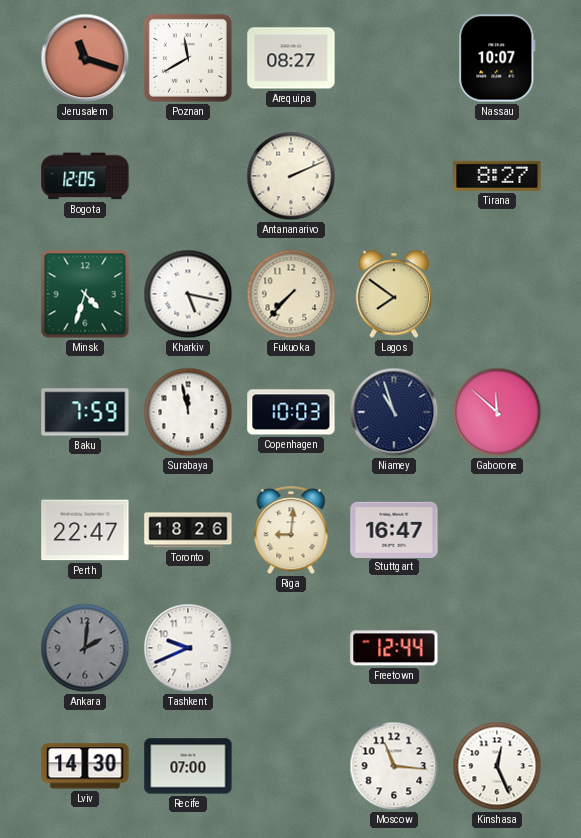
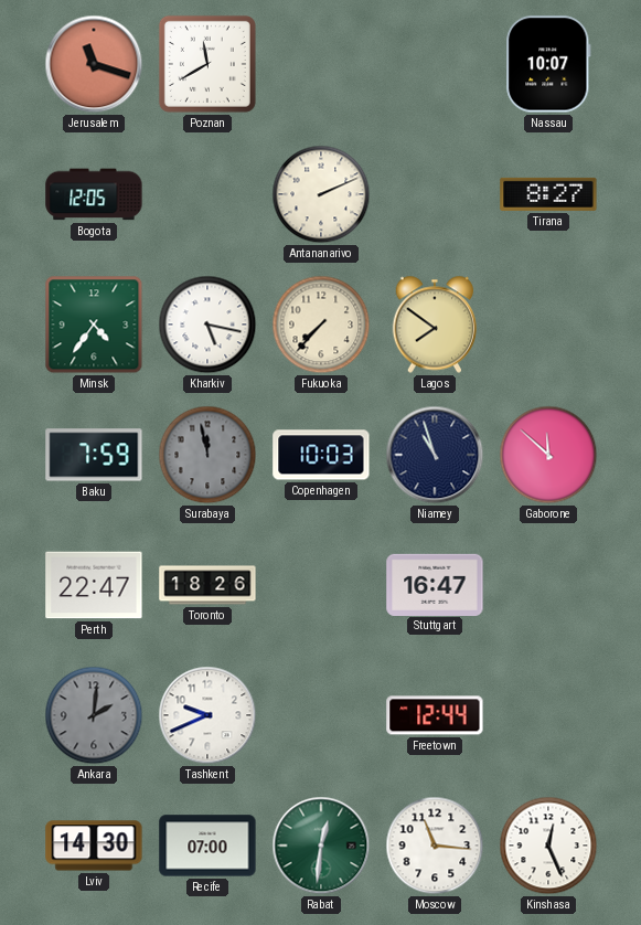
Arequipa: 08:27 -> none
Minsk: 4:33 -> 4:36
Surabaya dial: white -> grey
Riga: 9:01 -> none
Rabat: none -> 12:31
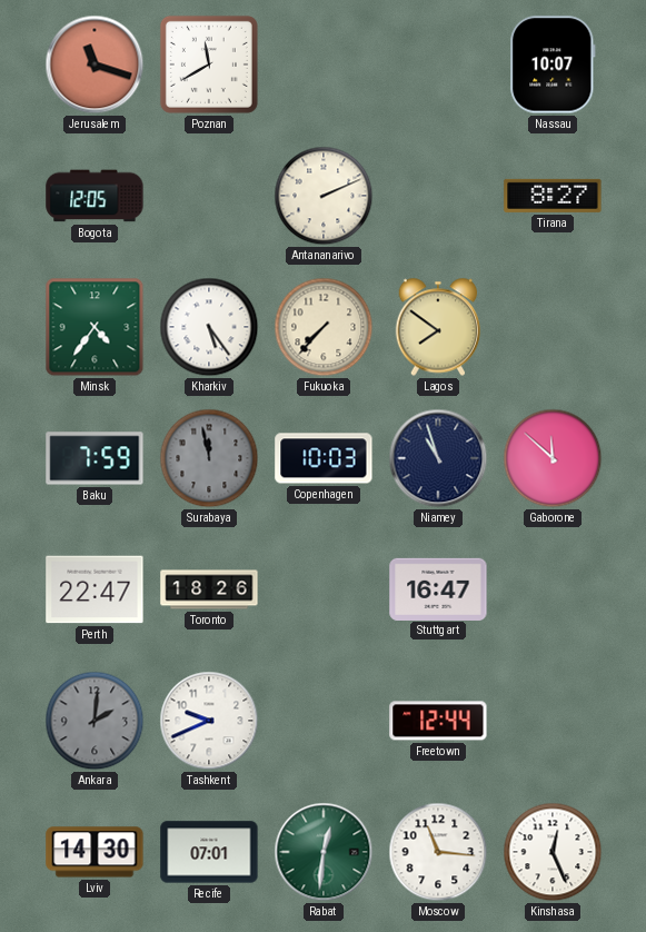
Kharkiv: 5:17 -> 5:24
Recife: 07:00 -> 07:01
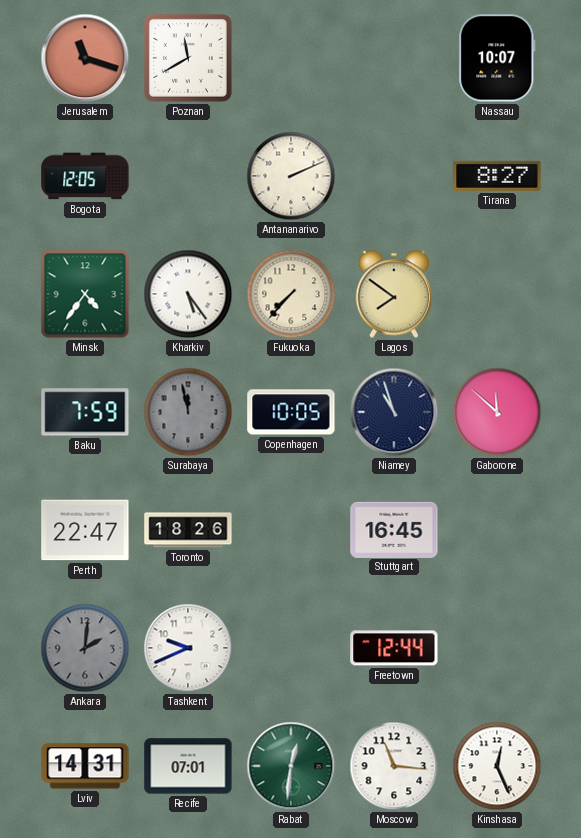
Copenhagen: 10:03 -> 10:05
Stuttgart: 16:47 -> 16:45
Lviv: 14:30 -> 14:31
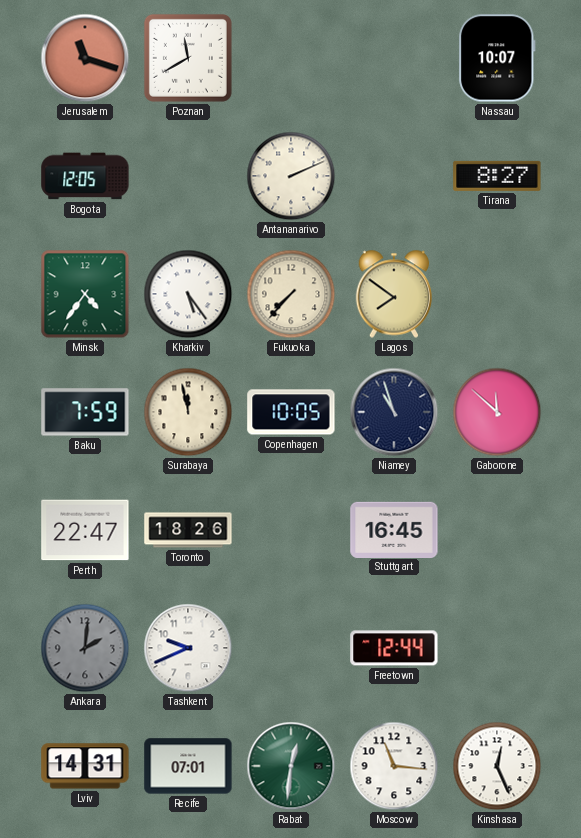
Surabaya dial: grey -> cream
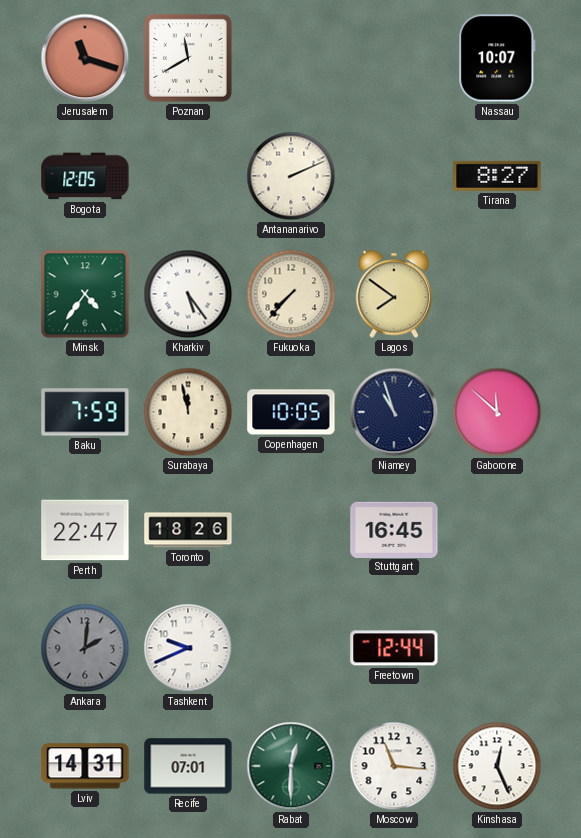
Rabat: 12:31 -> 12:30
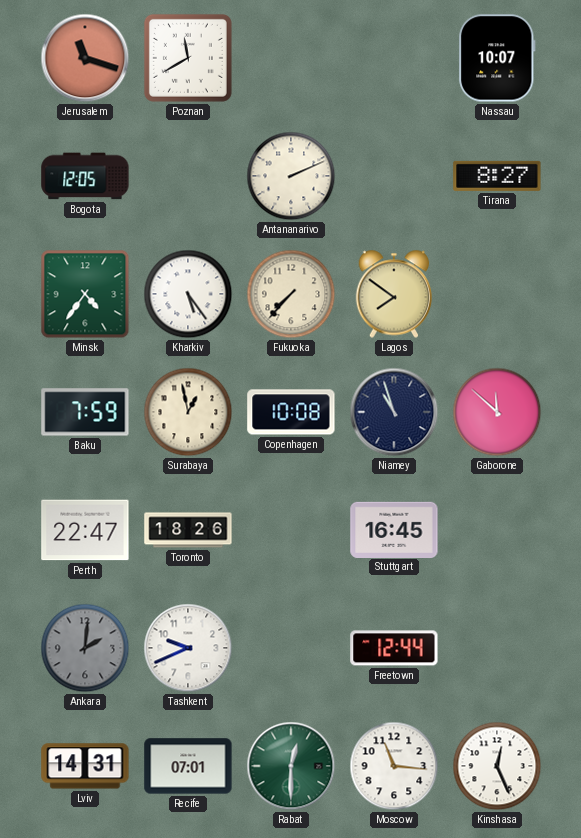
Surabaya: 11:58 -> 12:58
Copenhagen: 10:05 -> 10:08
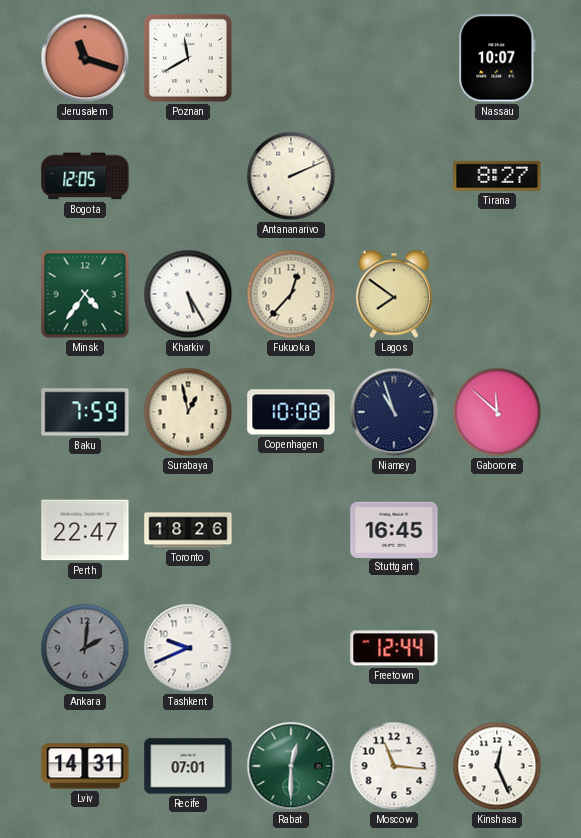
Kharkiv: 5:24 -> 5:25
Fukuoka: 7:37 -> 12:37
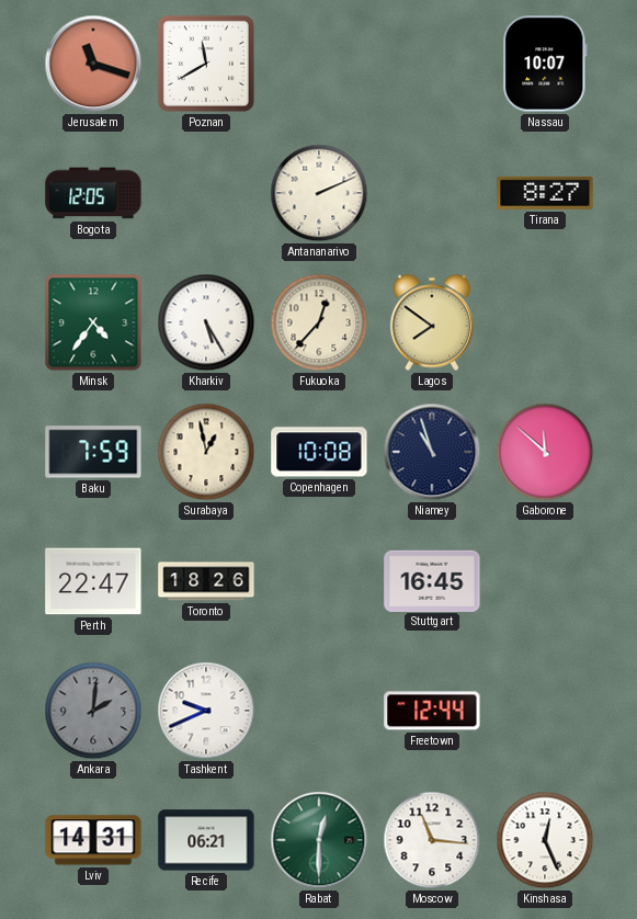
Recife: 07:01 -> 06:21
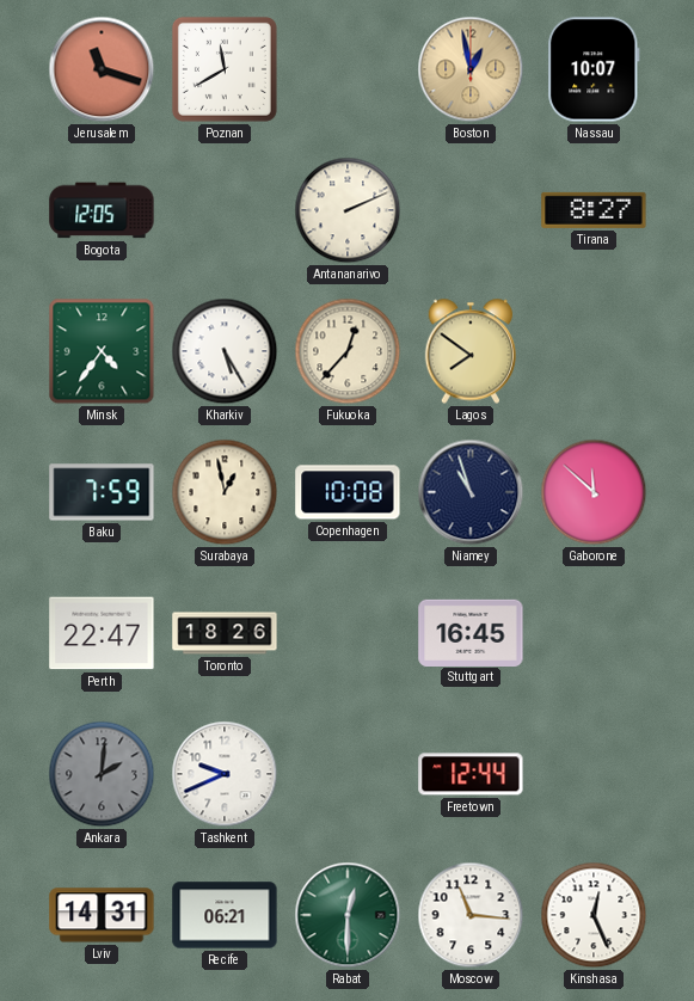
Boston: none -> 12:58
